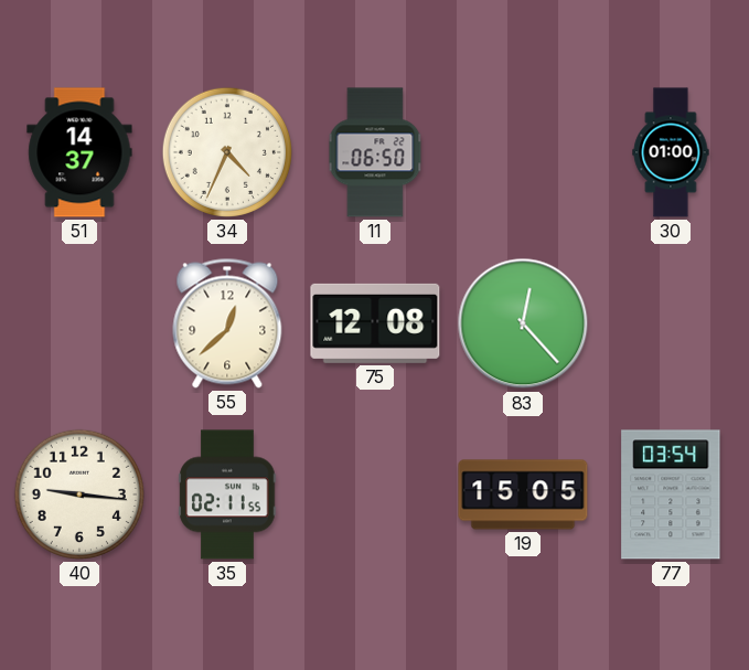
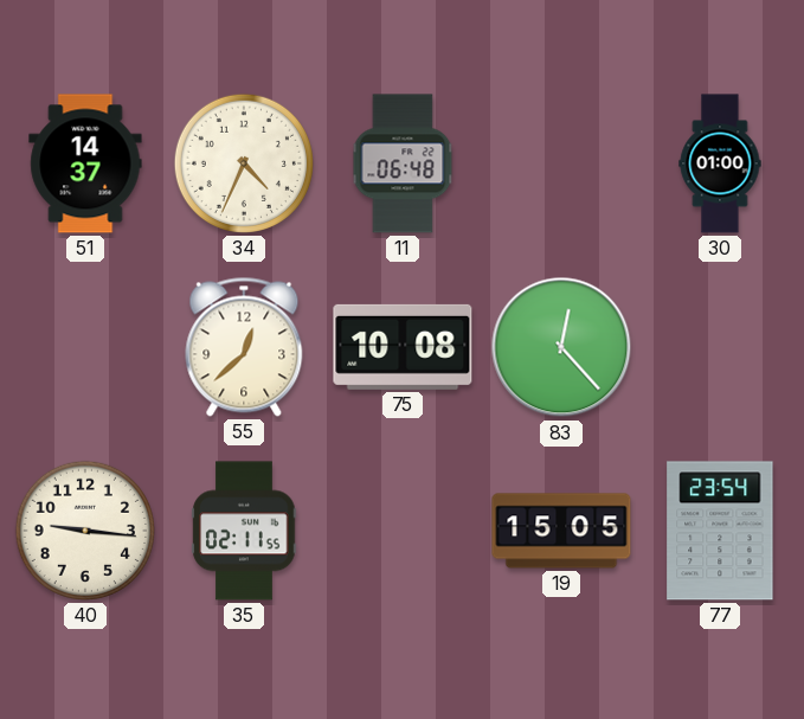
11: 06:50 -> 06:48
75: 12:08 -> 10:08
77: 03:54 -> 23:54
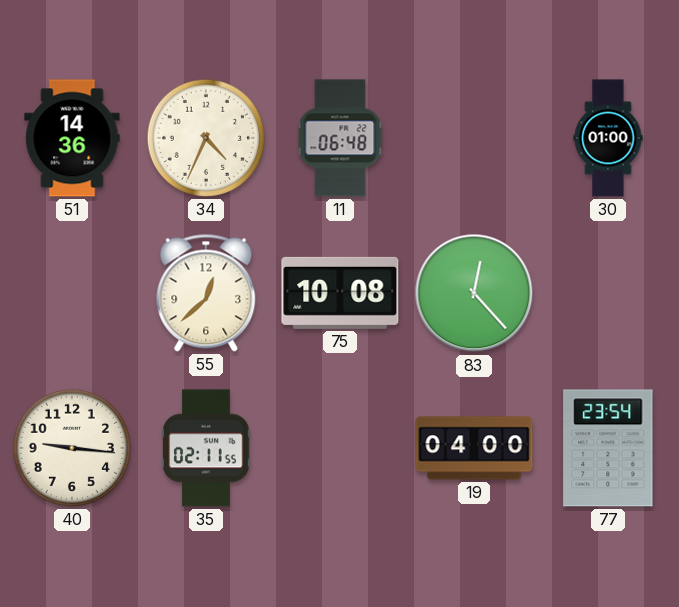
51: 14:37 -> 14:36
19: 15:05 -> 04:00
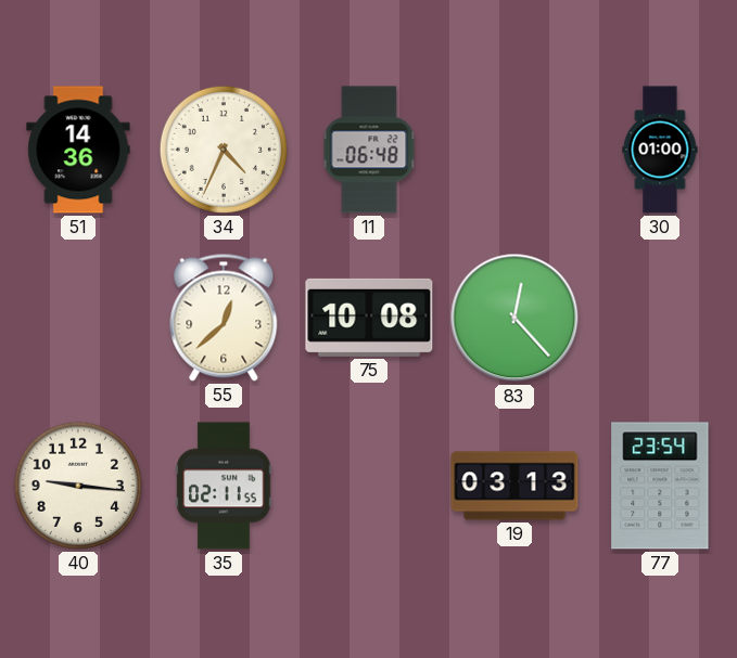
19: 04:00 -> 03:13
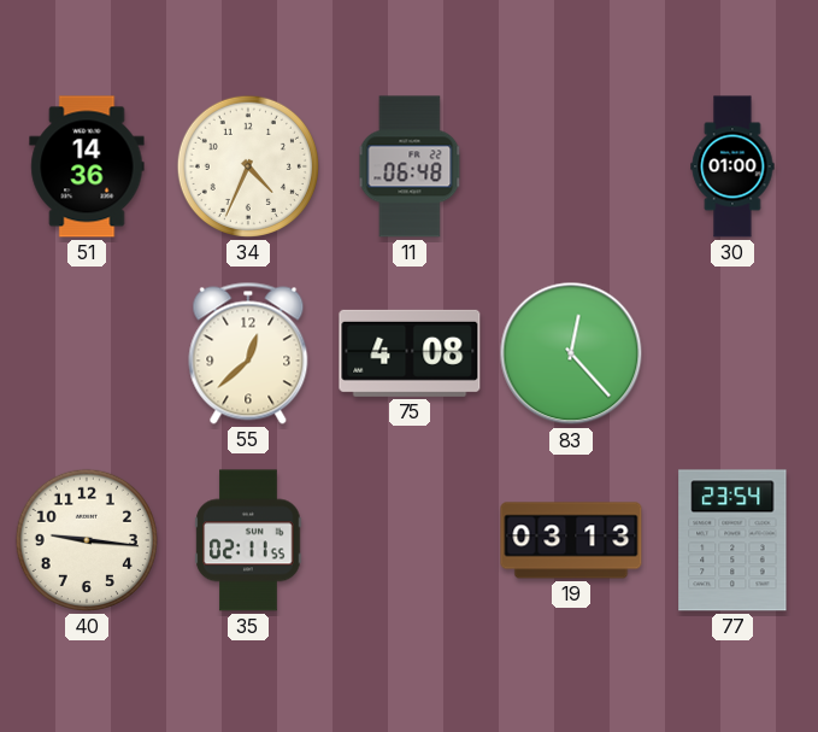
75: 10:08 -> 4:08
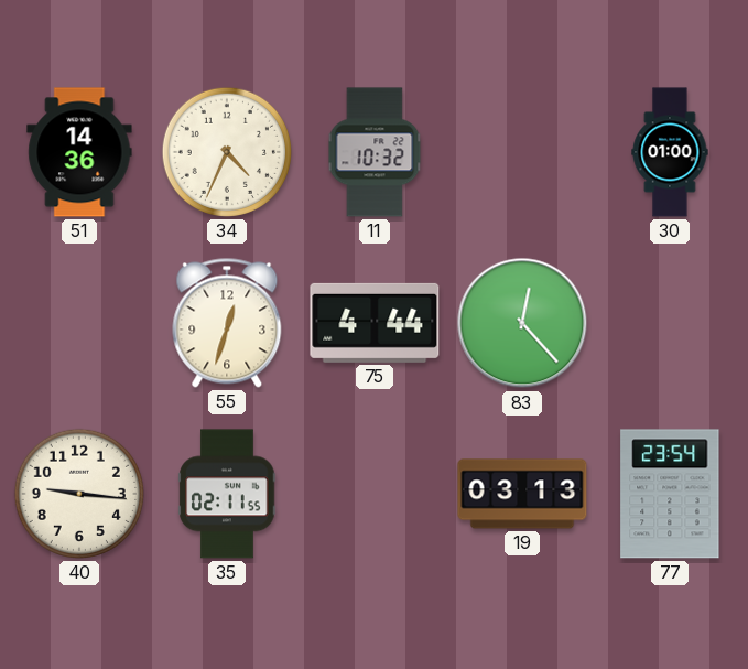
11: 06:48 -> 10:32
55: 12:38 -> 12:33
75: 4:08 -> 4:44
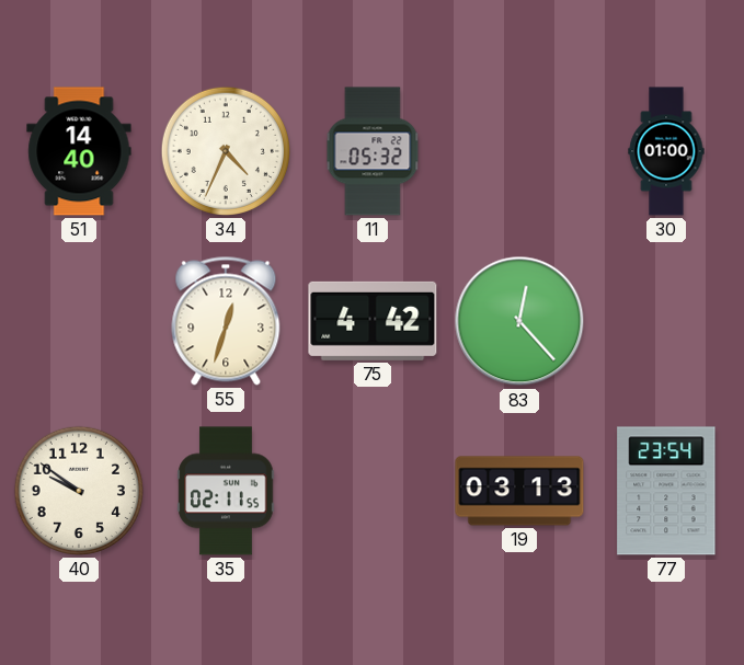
51: 14:36 -> 14:40
11: 10:32 -> 05:32
75: 4:44 -> 4:42
40: 9:16 -> 9:51
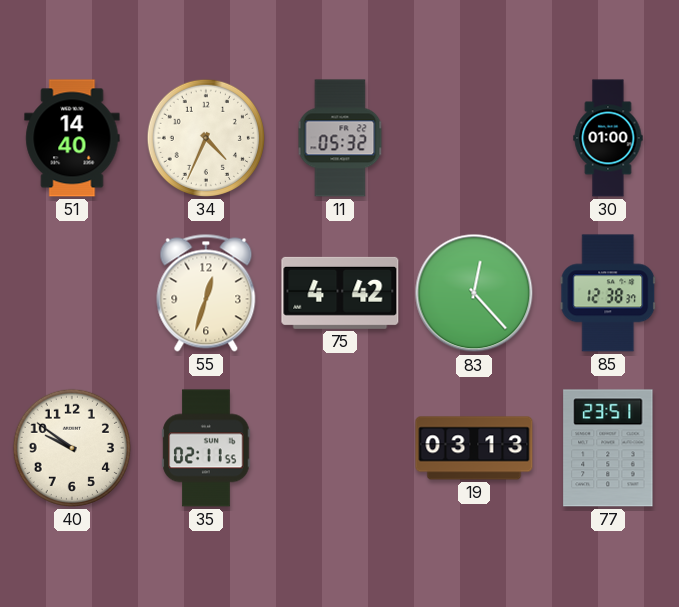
85: none -> 12:38
77: 23:54 -> 23:51
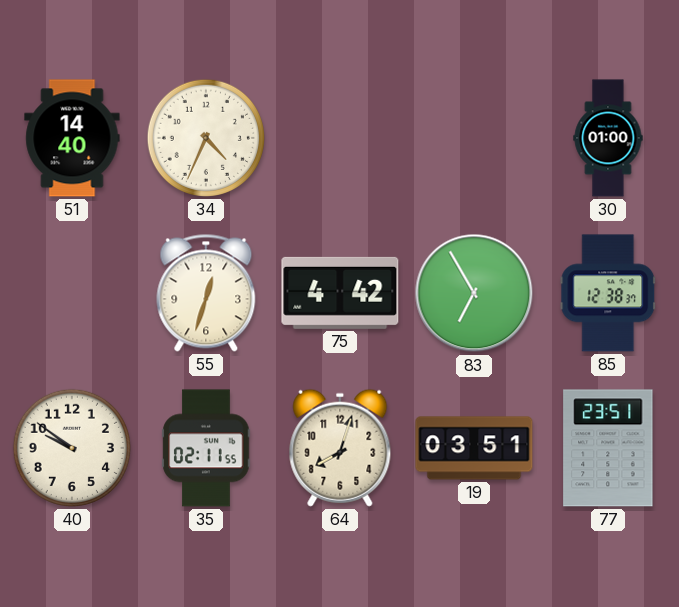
11: 05:32 -> none
83: 12:23 -> 6:55
64: none -> 8:03
19: 03:13 -> 03:51
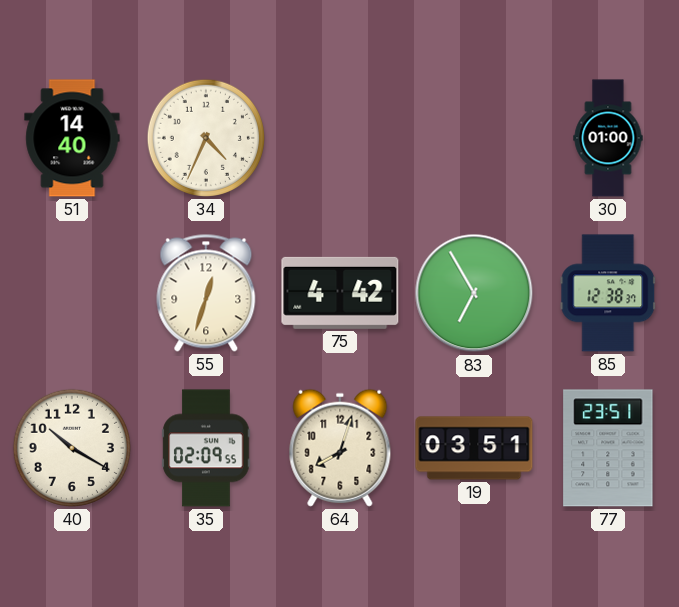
40: 9:51 -> 10:20
35: 02:11 -> 02:09
